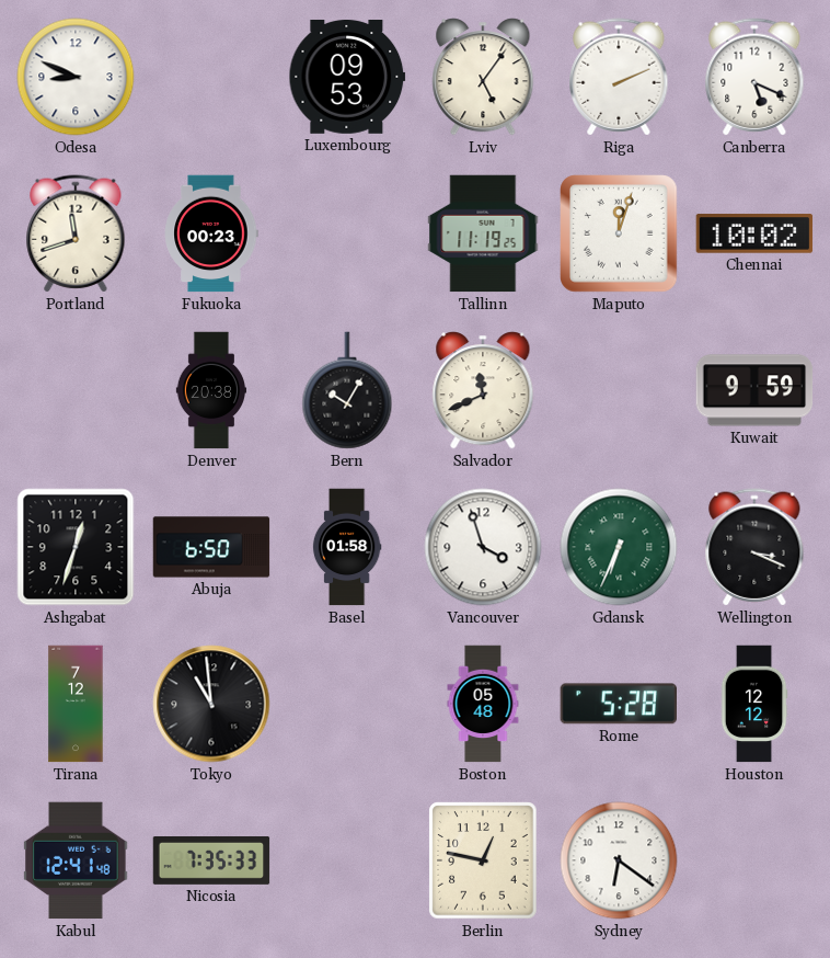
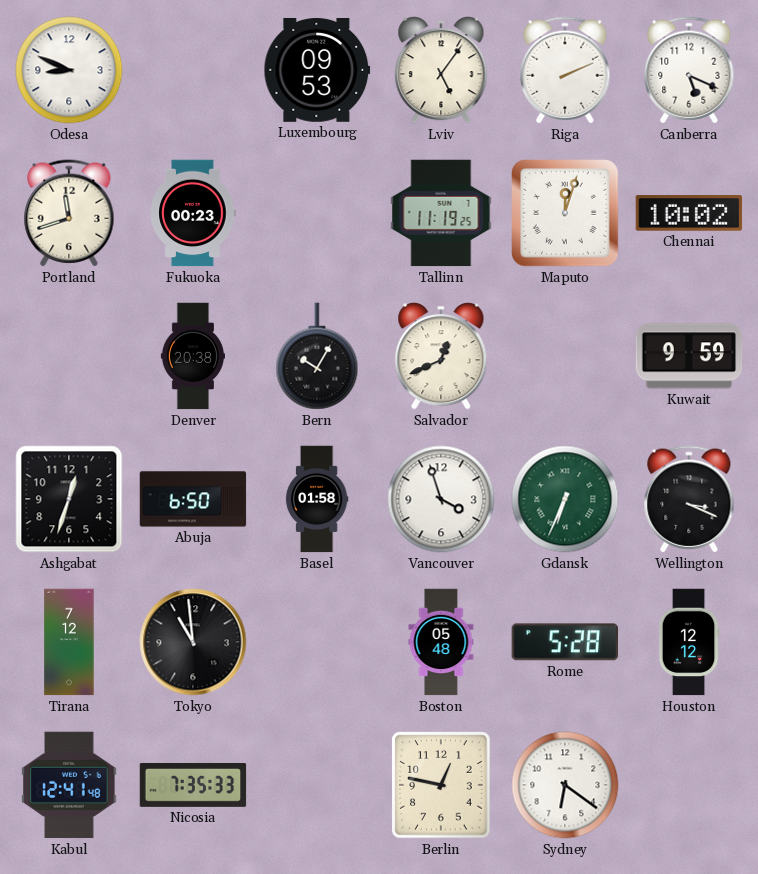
Salvador: 11:41 -> 12:41
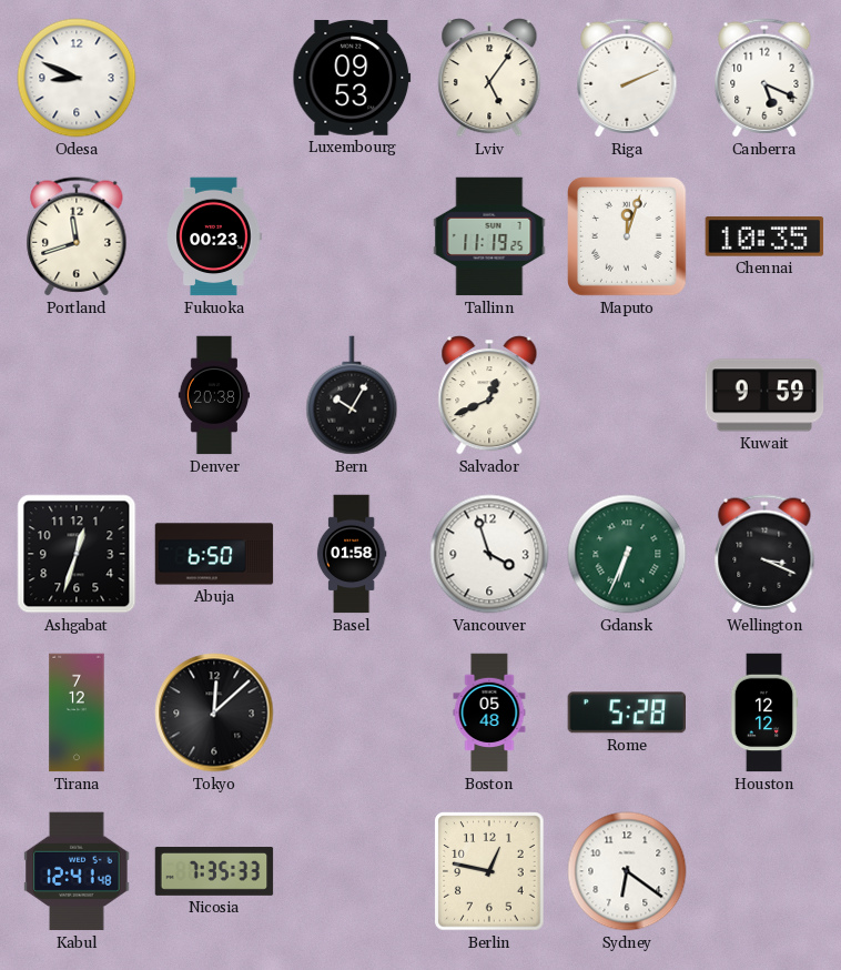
Chennai: 10:02 -> 10:35
Tokyo: 10:59 -> 12:08
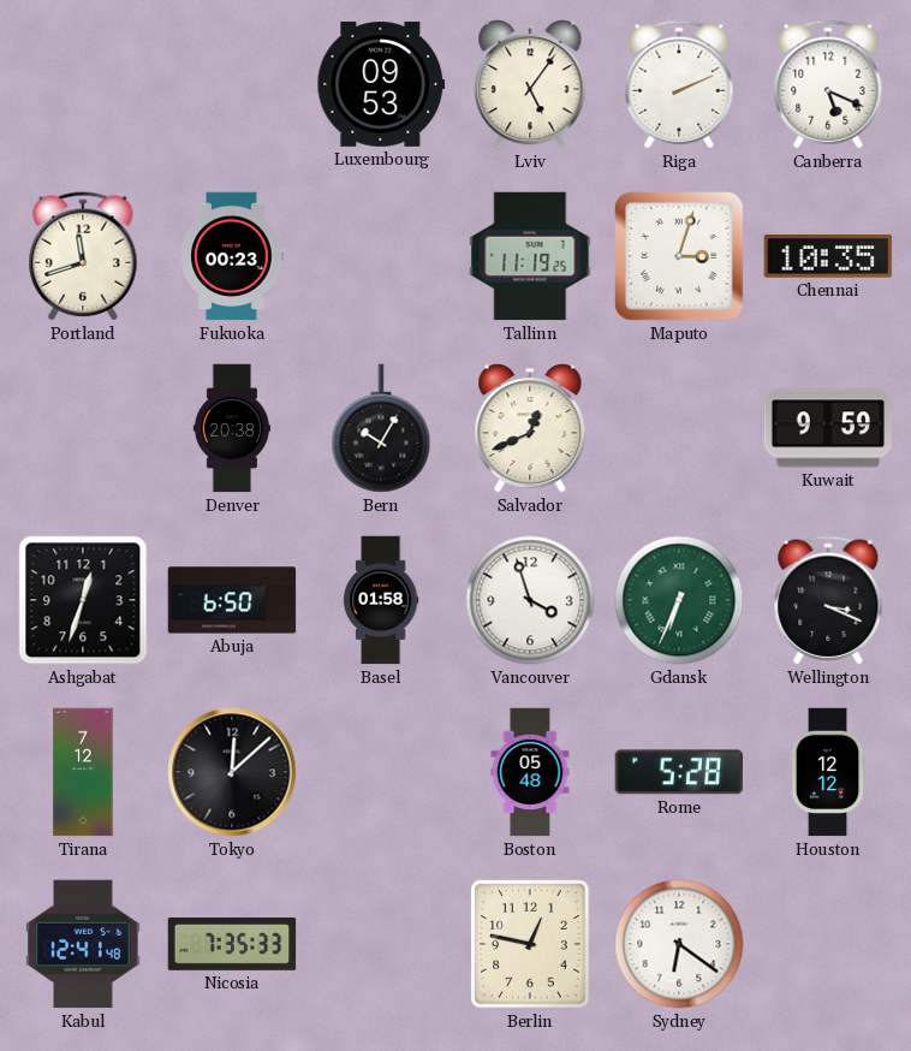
Odesa: 8:49 -> none
Maputo: 12:03 -> 3:03
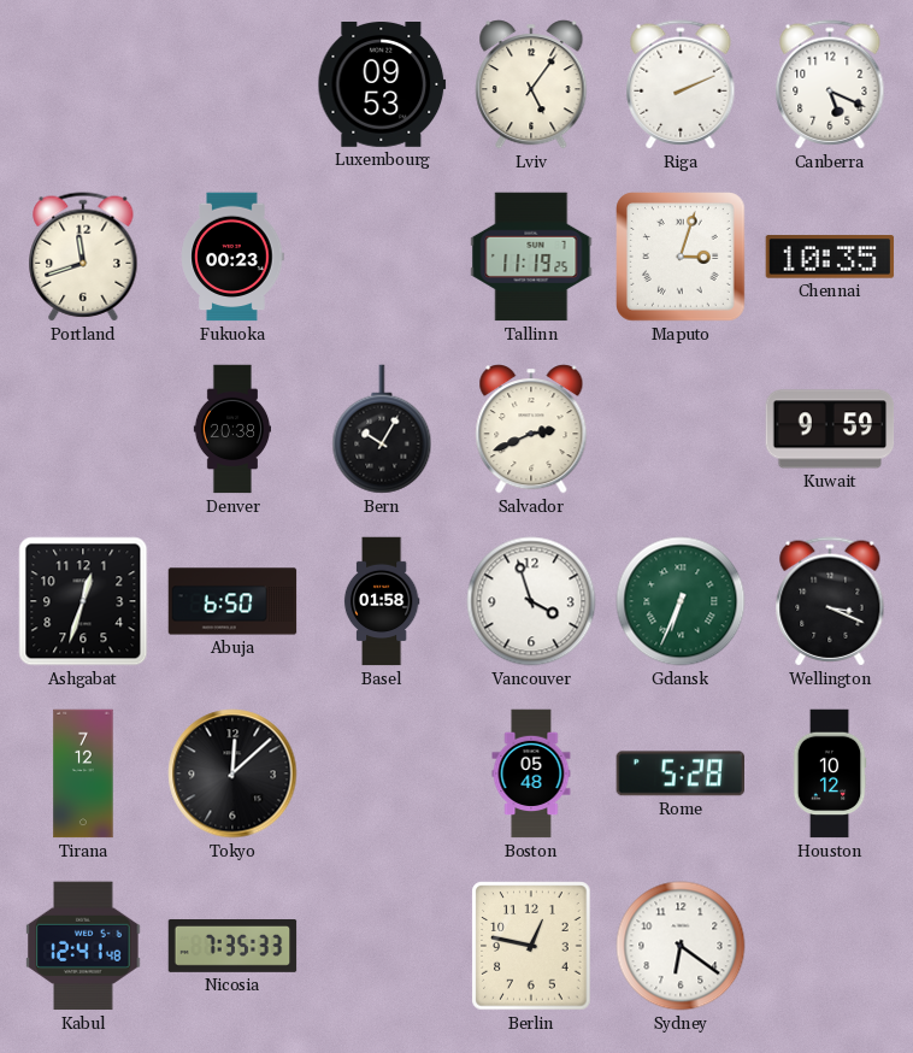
Salvador: 12:41 -> 2:41
Houston: 12:12 -> 10:12
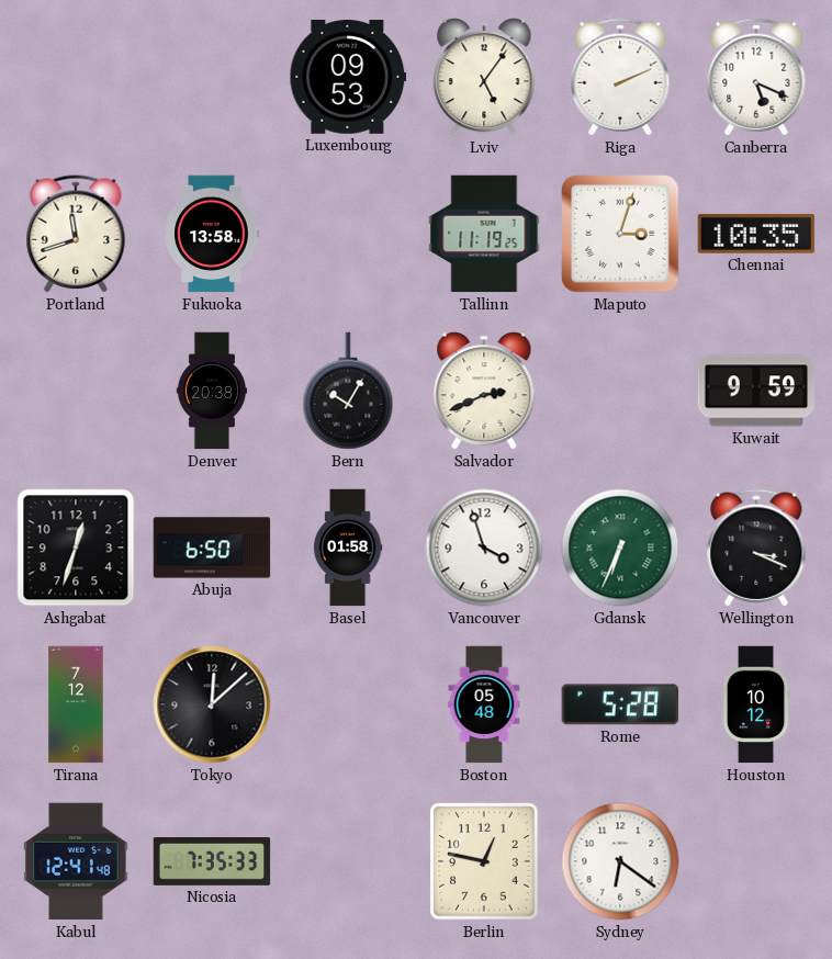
Fukuoka: 00:23 -> 13:58
